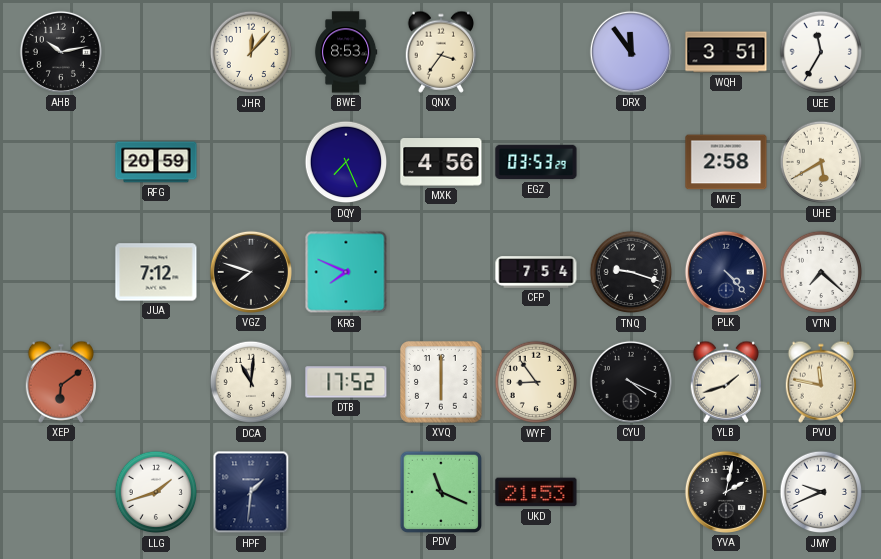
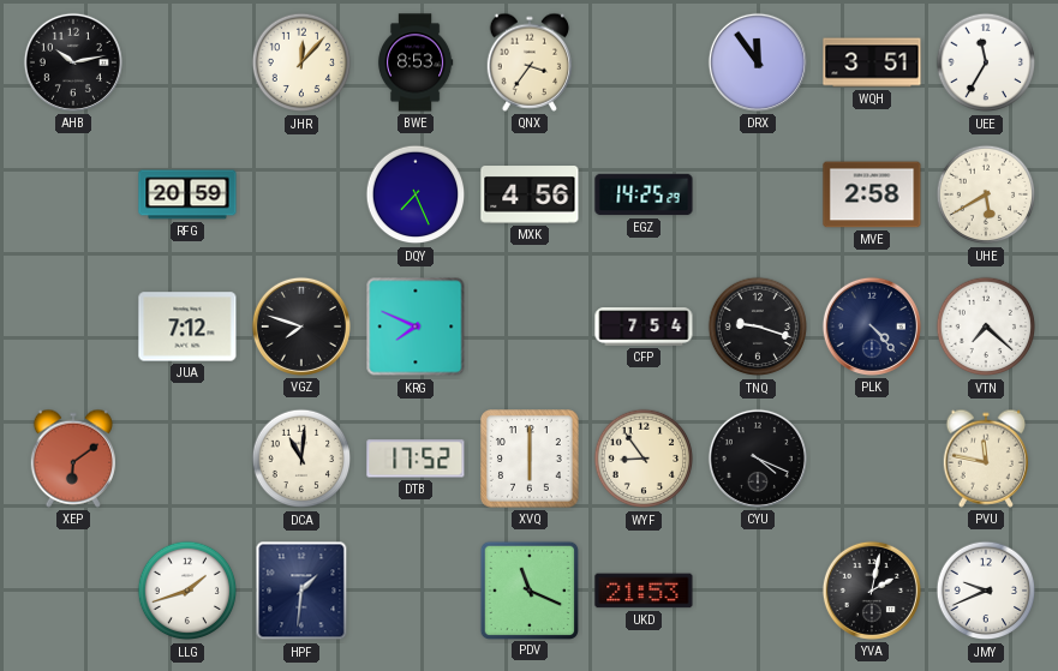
EGZ: 03:53 -> 14:25
YLB: 1:42 -> none
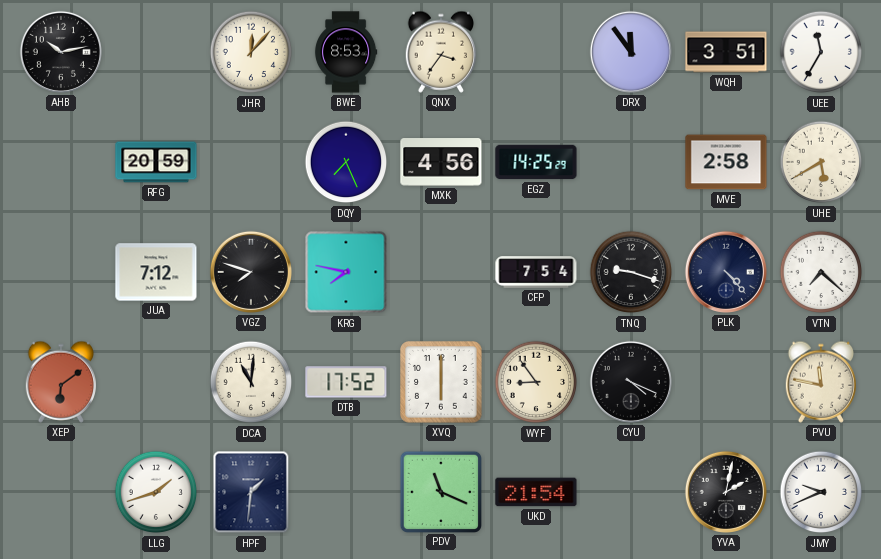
KRG: 7:49 -> 7:47
UKD: 21:53 -> 21:54
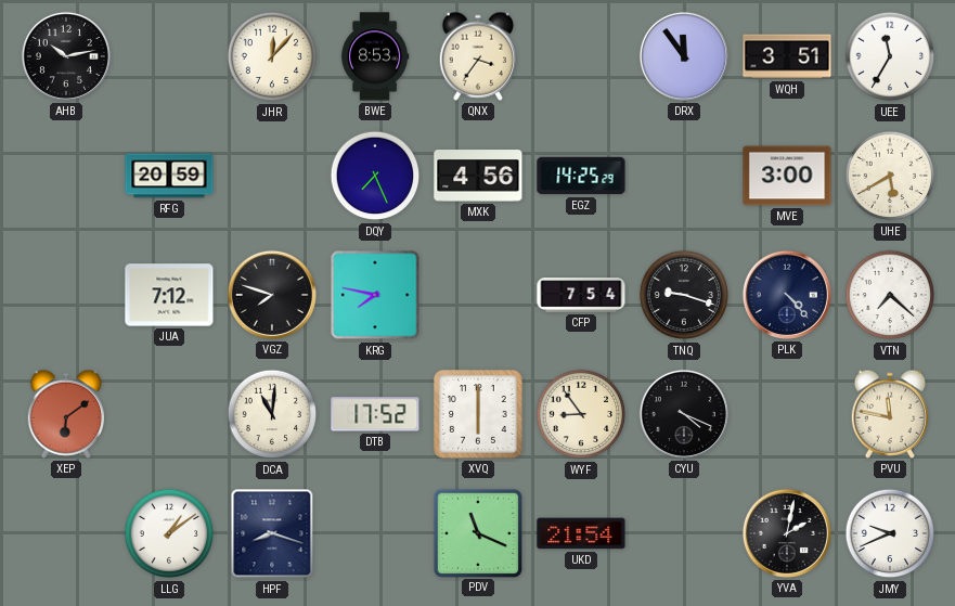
MVE: 2:58 -> 3:00
LLG: 1:42 -> 1:09
HPF: 1:31 -> 8:18
